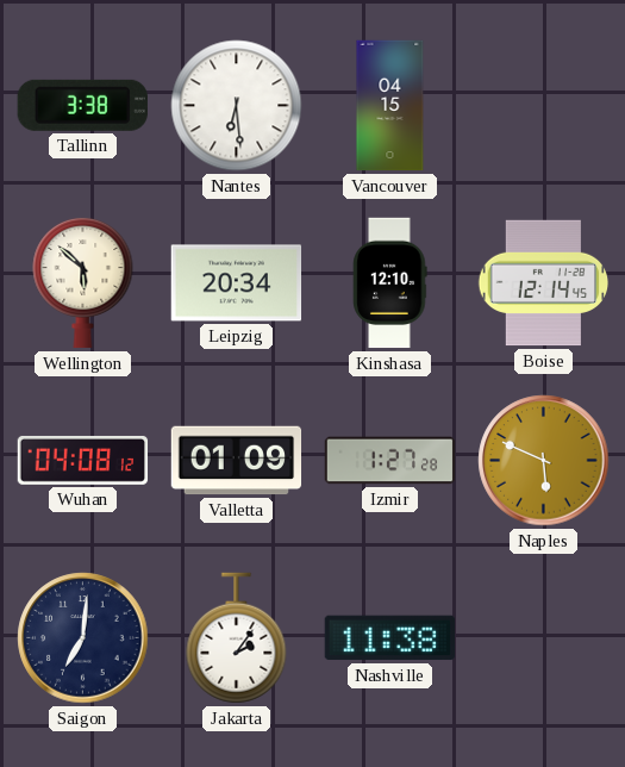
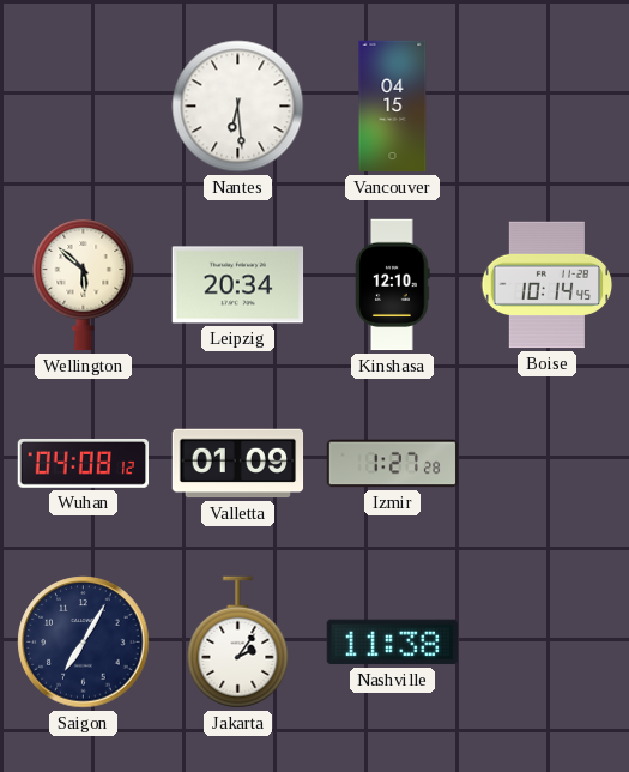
Tallinn: 3:38 -> none
Boise: 12:14 -> 10:14
Naples: 5:49 -> none
Saigon: 7:01 -> 7:05
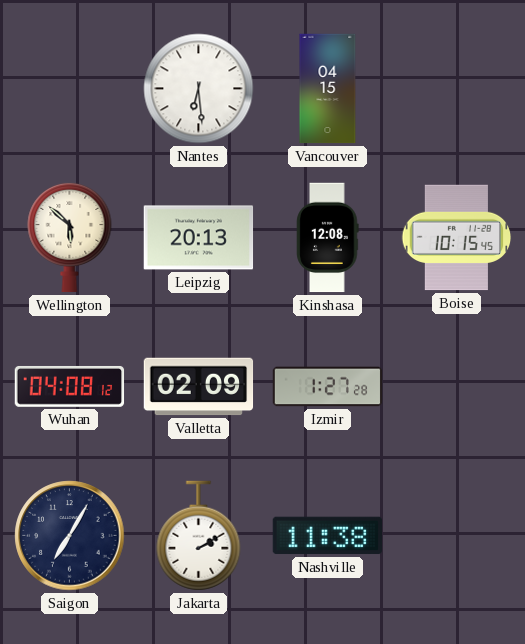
Leipzig: 20:34 -> 20:13
Kinshasa: 12:10 -> 12:08
Boise: 10:14 -> 10:15
Valletta: 01:09 -> 02:09
Jakarta: 2:06 -> 2:10
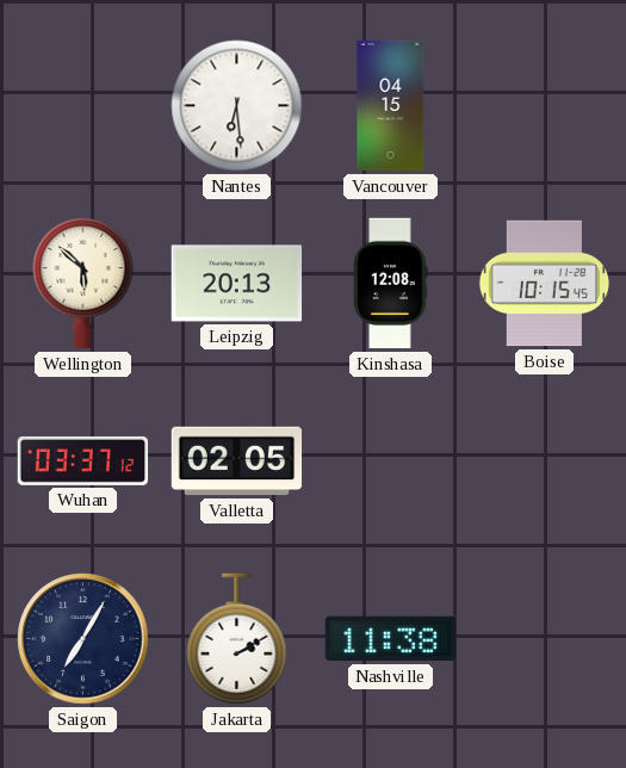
Wuhan: 04:08 -> 03:37
Valletta: 02:09 -> 02:05
Izmir: 1:27 -> none
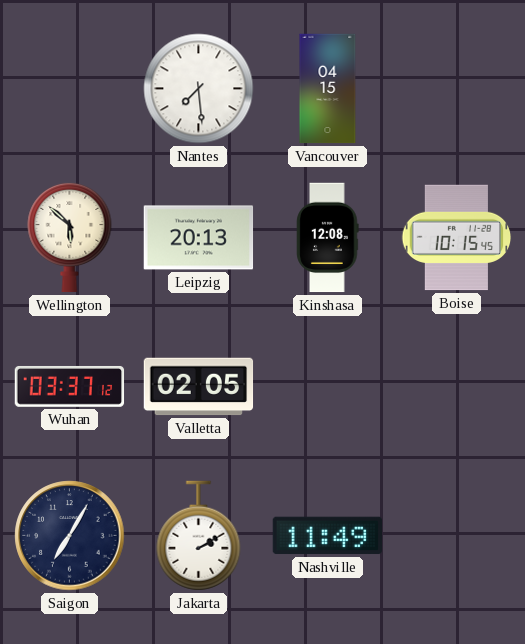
Nantes: 6:29 -> 7:29
Nashville: 11:38 -> 11:49
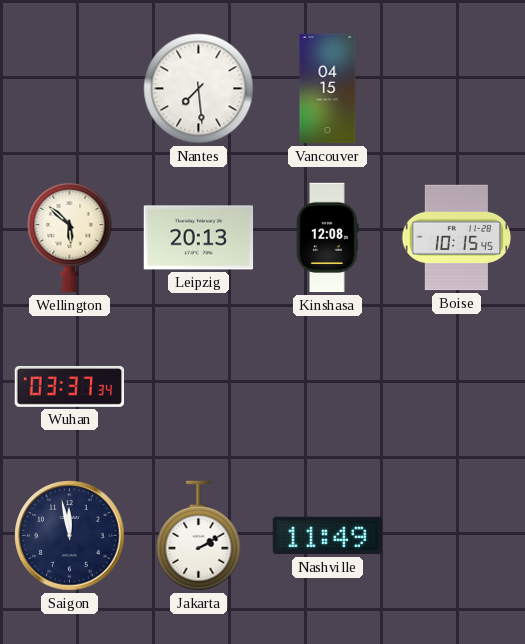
Wuhan: 03:37:12 -> 03:37:34
Valletta: 02:05 -> none
Saigon: 7:05 -> 11:58
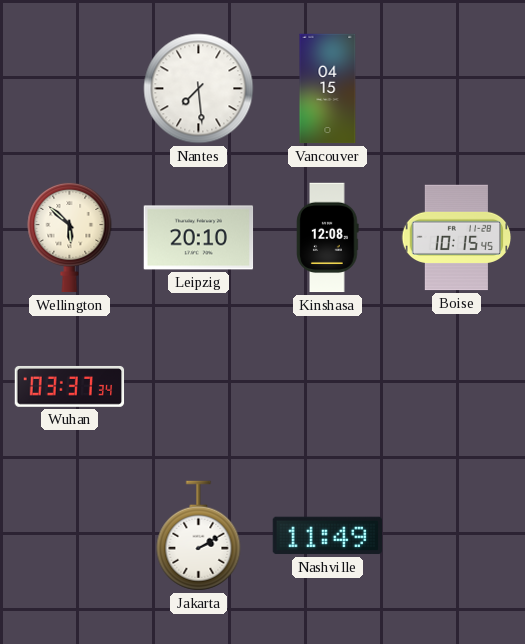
Leipzig: 20:13 -> 20:10
Saigon: 11:58 -> none
